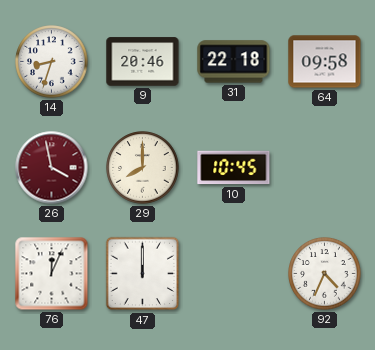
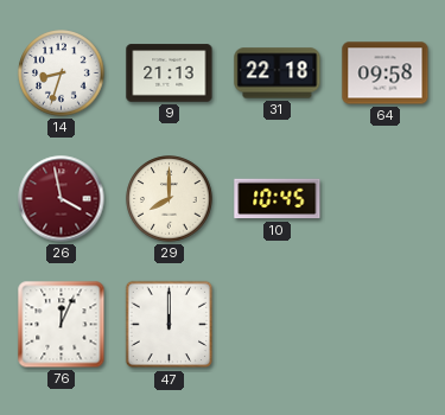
9: 20:46 -> 21:13
92: 4:34 -> none
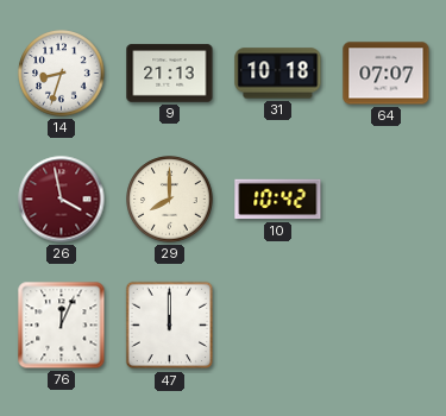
31: 22:18 -> 10:18
64: 09:58 -> 07:07
10: 10:45 -> 10:42
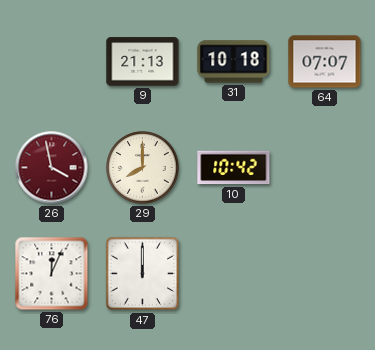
14: 8:33 -> none
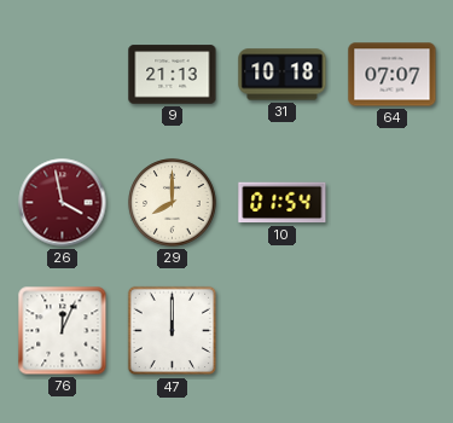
10: 10:42 -> 01:54
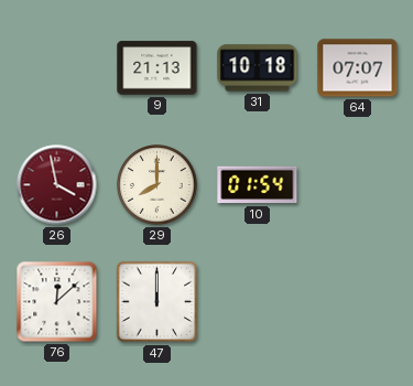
76: 12:04 -> 12:08
